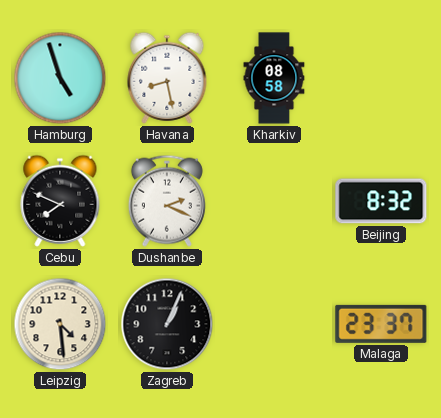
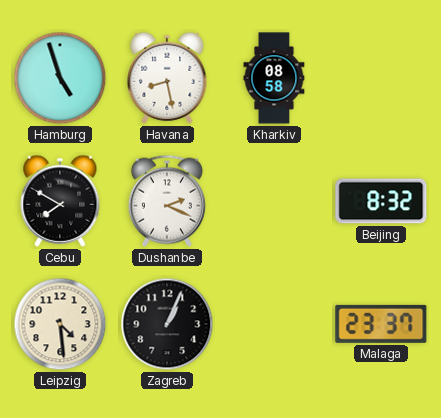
Cebu: 7:49 -> 7:50
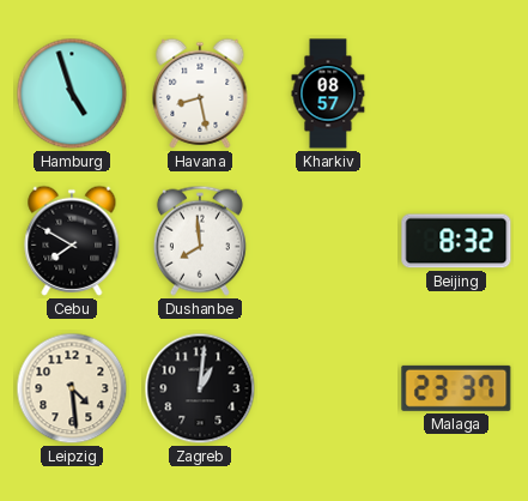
Kharkiv: 08:58 -> 08:57
Dushanbe: 2:19 -> 7:59
Zagreb: 1:04 -> 1:01
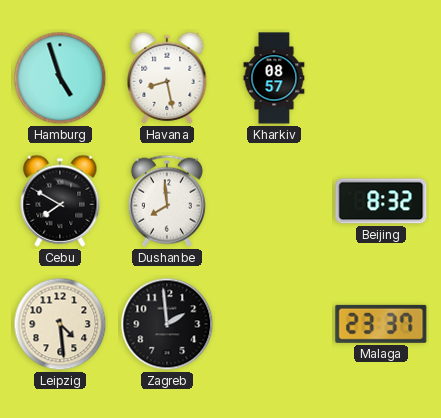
Zagreb: 1:01 -> 1:59
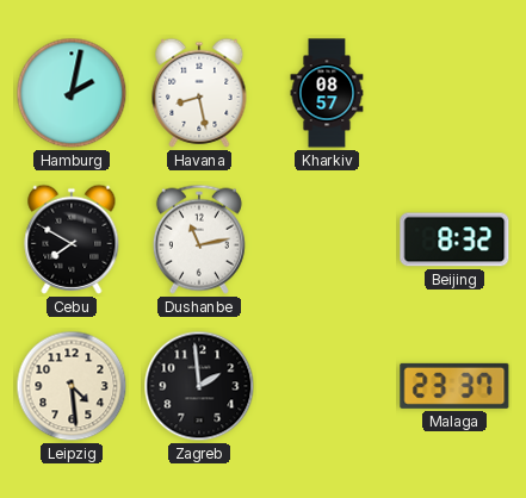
Hamburg: 4:57 -> 2:02
Dushanbe: 7:59 -> 11:13
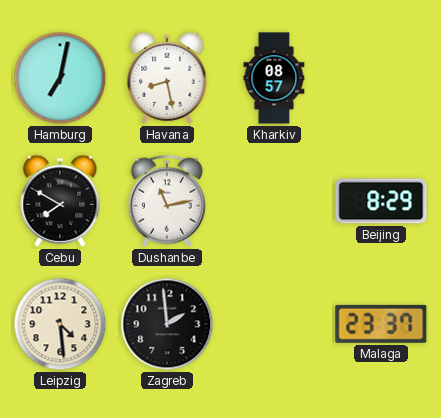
Hamburg: 2:02 -> 7:02
Beijing: 8:32 -> 8:29
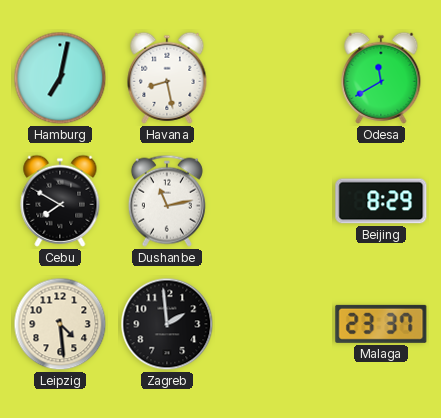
Kharkiv: 08:57 -> none
Odesa: none -> 11:40
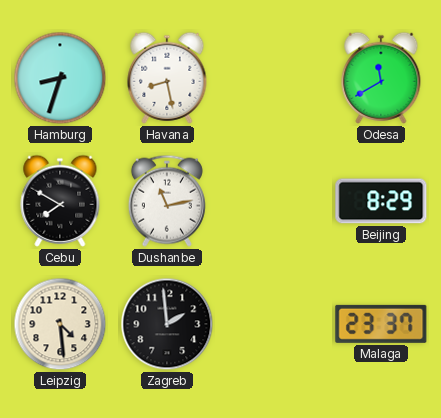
Hamburg: 7:02 -> 8:33
